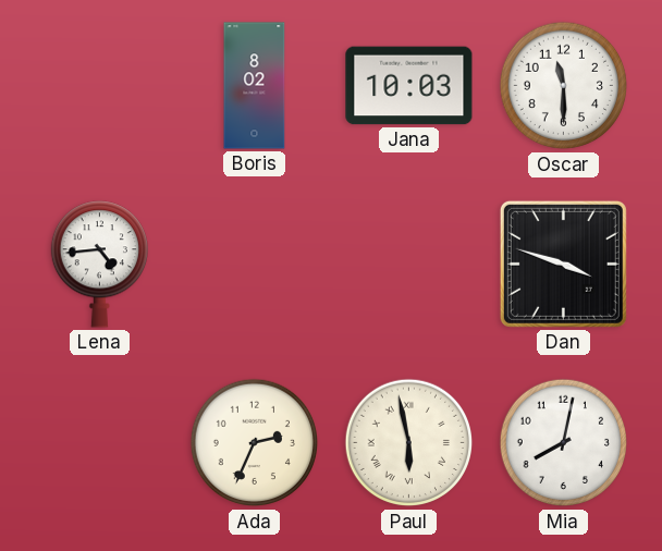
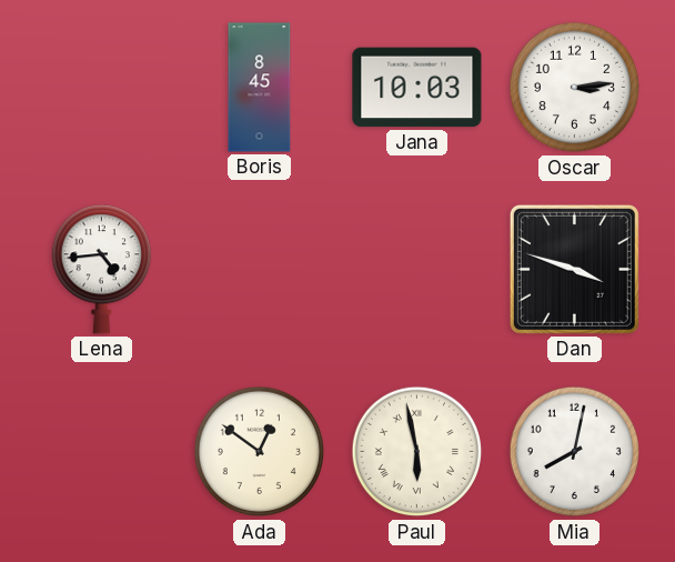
Boris: 8:02 -> 8:45
Oscar: 11:30 -> 3:14
Ada: 2:34 -> 12:51
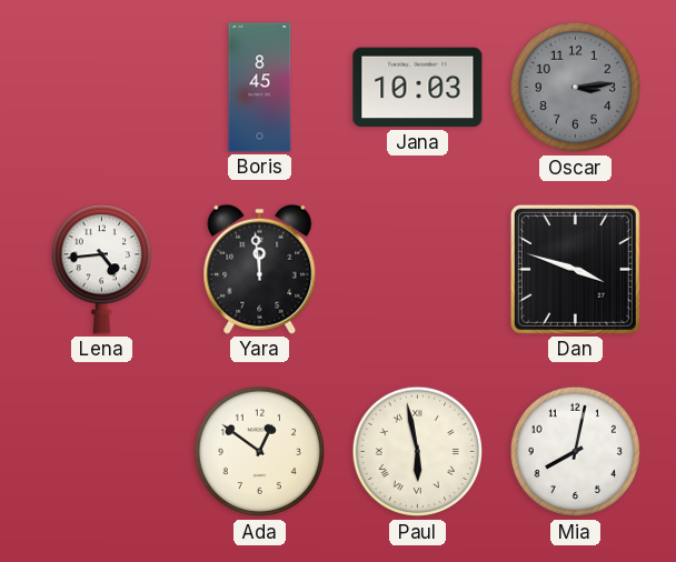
Oscar dial: white -> grey
Yara: none -> 11:59
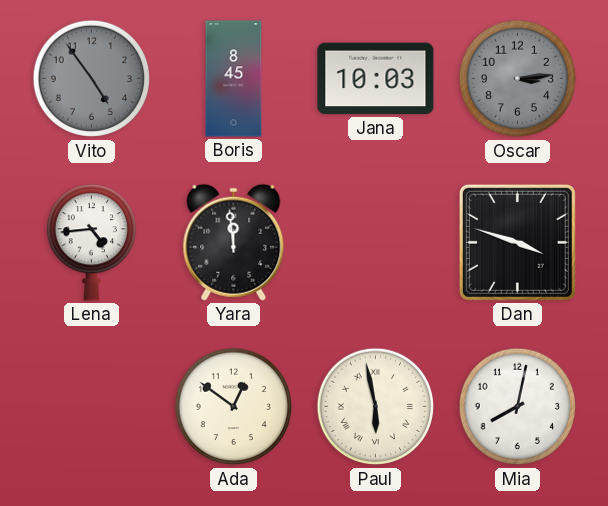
Vito: none -> 4:54
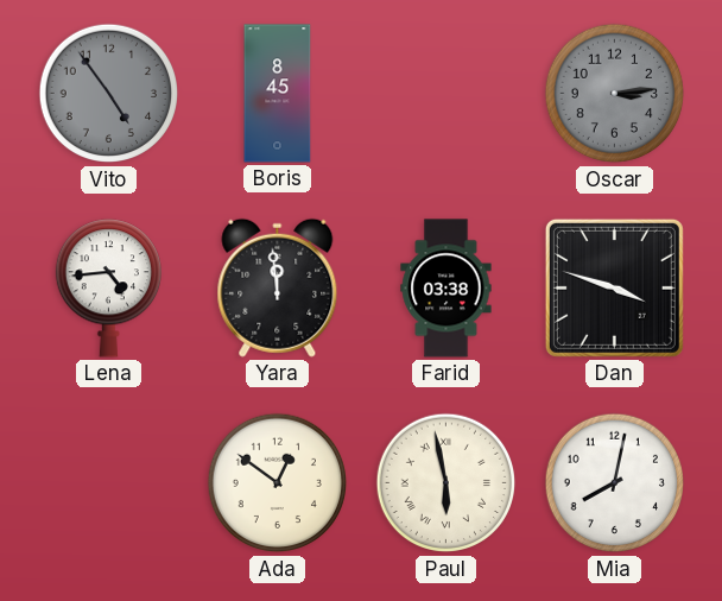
Jana: 10:03 -> none
Farid: none -> 03:38
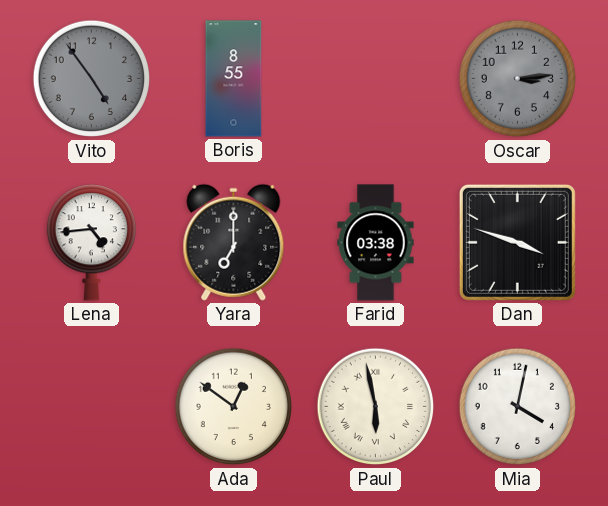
Boris: 8:45 -> 8:55
Yara: 11:59 -> 7:00
Mia: 8:02 -> 4:02
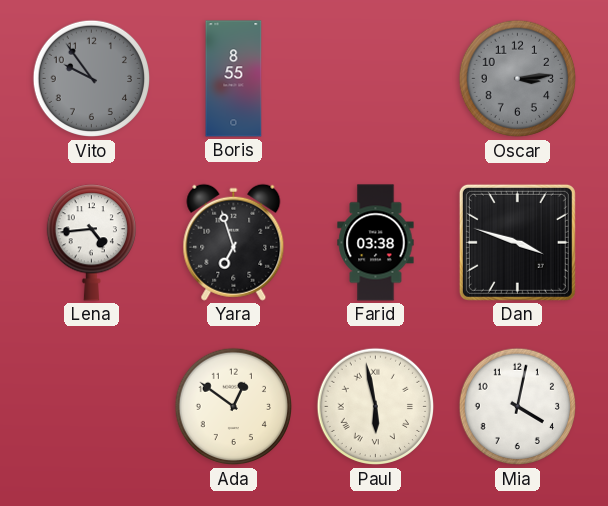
Vito: 4:54 -> 9:54
Yara: 7:00 -> 6:57
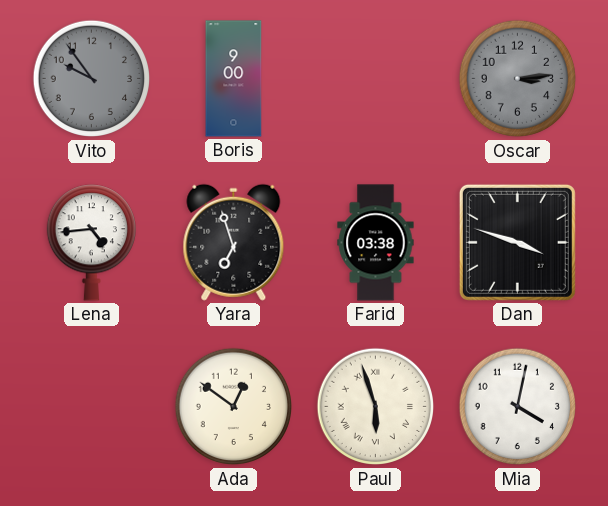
Boris: 8:55 -> 9:00
Paul: 5:58 -> 5:57
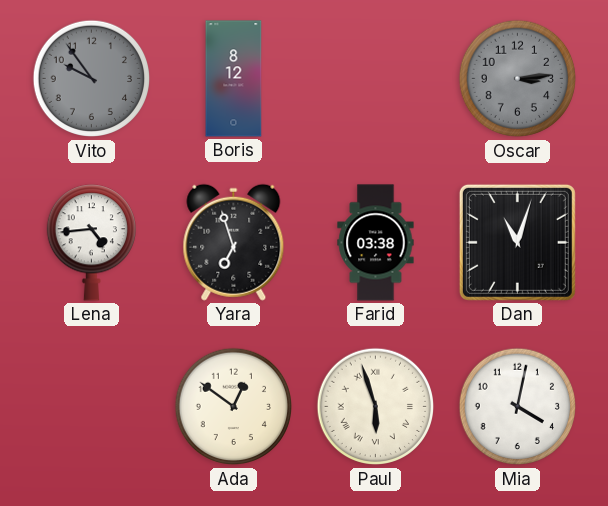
Boris: 9:00 -> 8:12
Dan: 3:48 -> 11:03
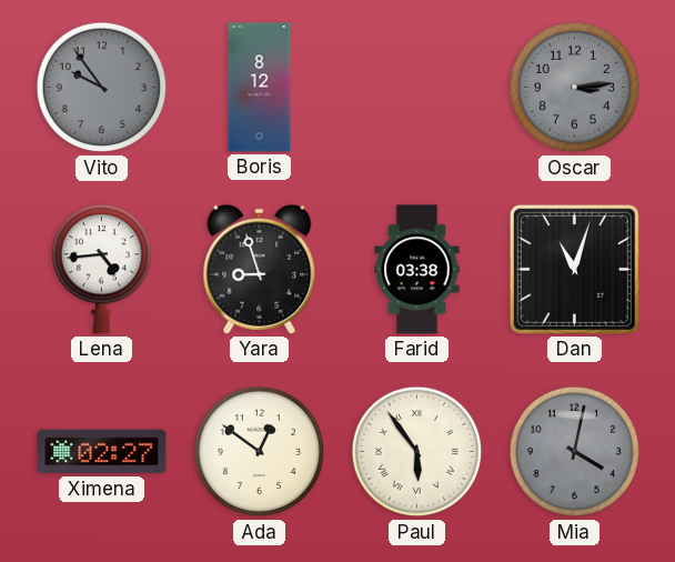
Yara: 6:57 -> 8:57
Ximena: none -> 02:27
Paul: 5:57 -> 5:54
Mia dial: white -> grey
